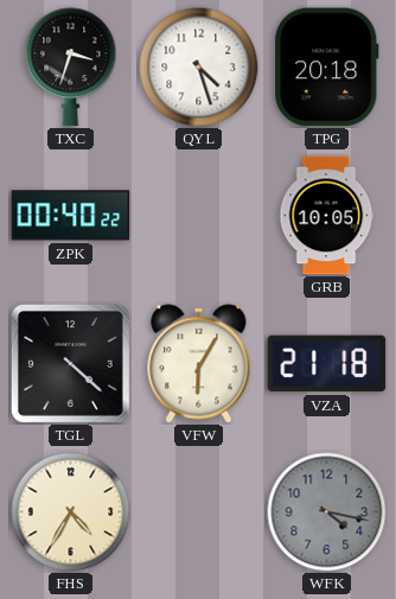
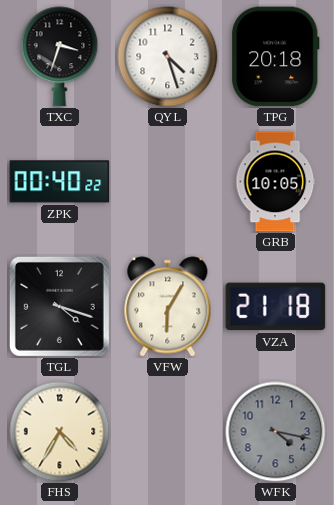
TGL: 4:22 -> 4:18
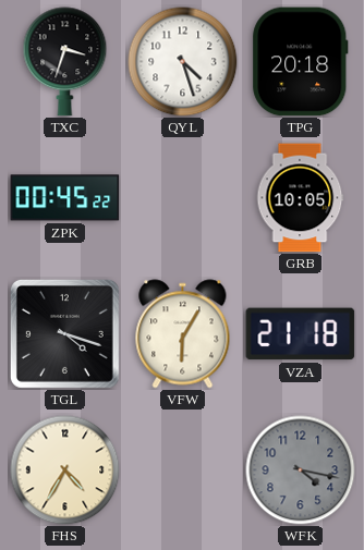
ZPK: 00:40 -> 00:45
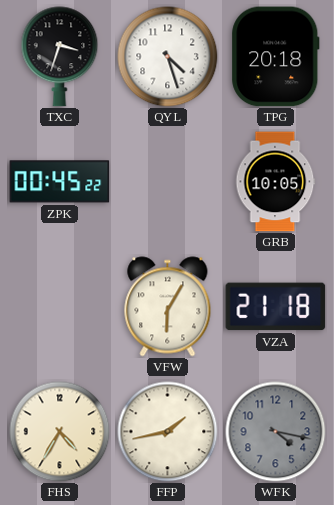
TGL: 4:18 -> none
FFP: none -> 1:43
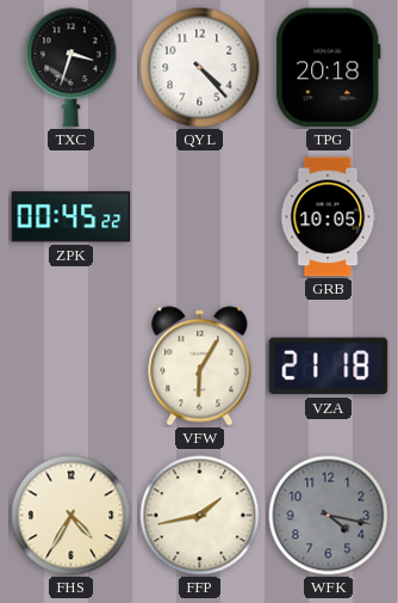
QYL: 4:27 -> 4:23
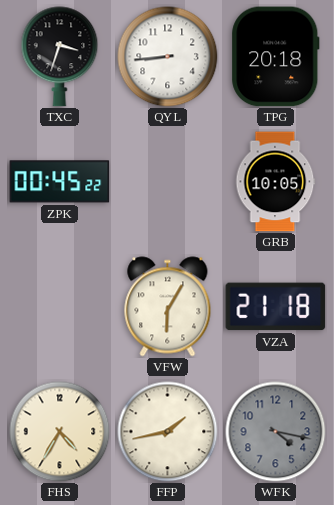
QYL: 4:23 -> 8:44
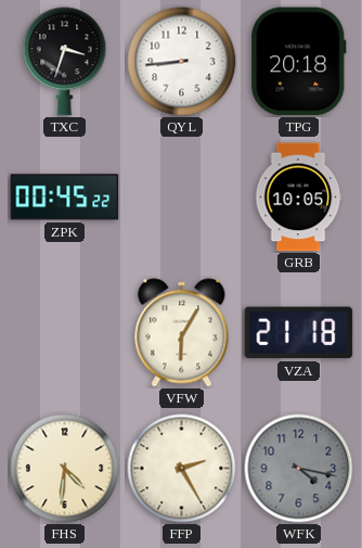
FHS: 4:35 -> 4:31
FFP: 1:43 -> 2:25
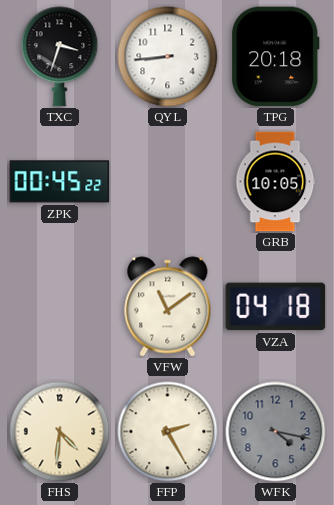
VFW: 6:05 -> 11:09
VZA: 21:18 -> 04:18
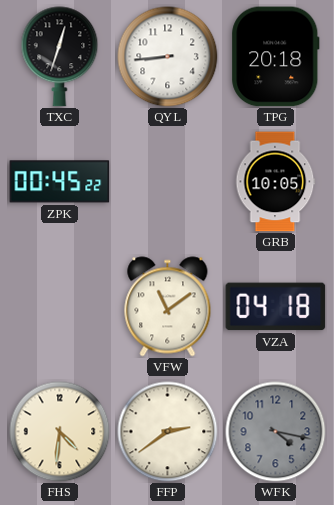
TXC: 3:33 -> 12:33
FFP: 2:25 -> 2:39
